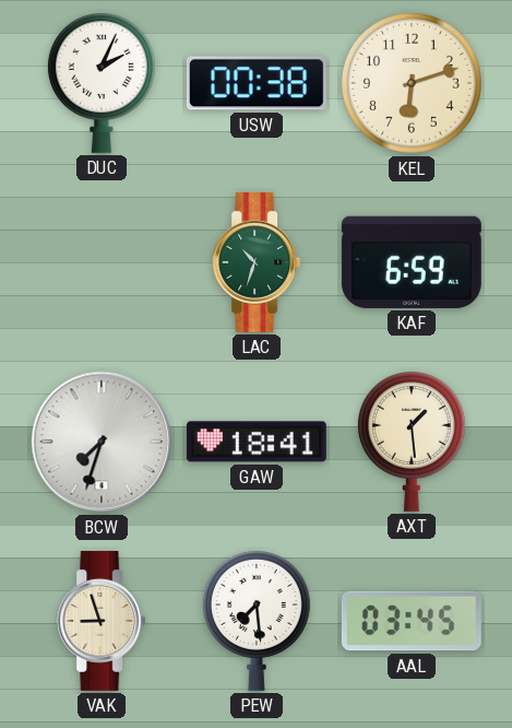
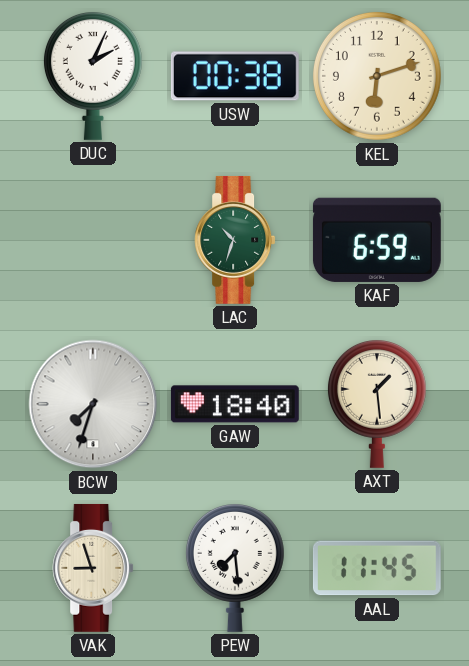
GAW: 18:41 -> 18:40
AAL: 03:45 -> 11:45
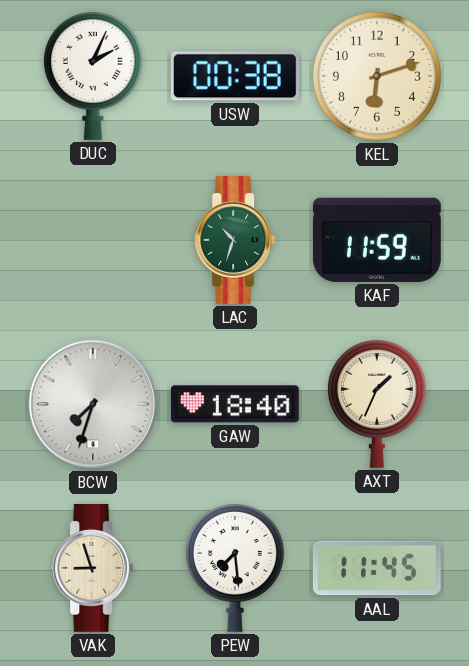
KAF: 6:59 -> 11:59
AXT: 1:29 -> 1:34
